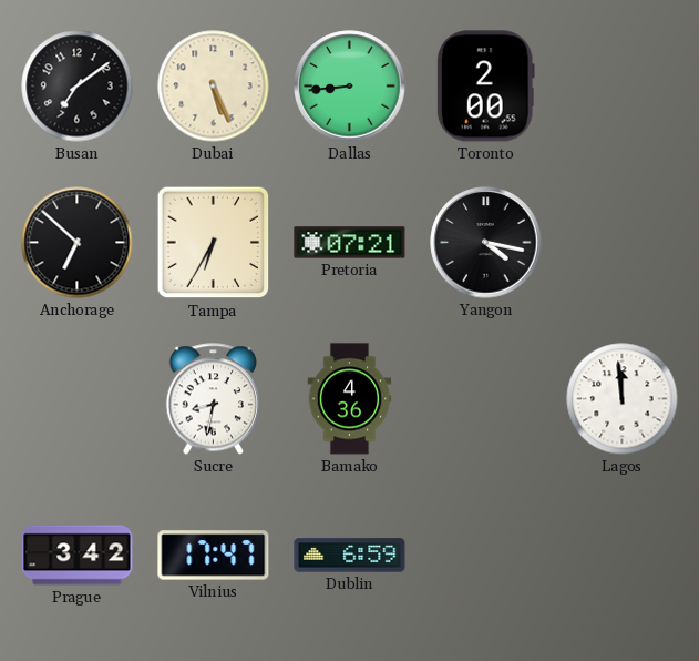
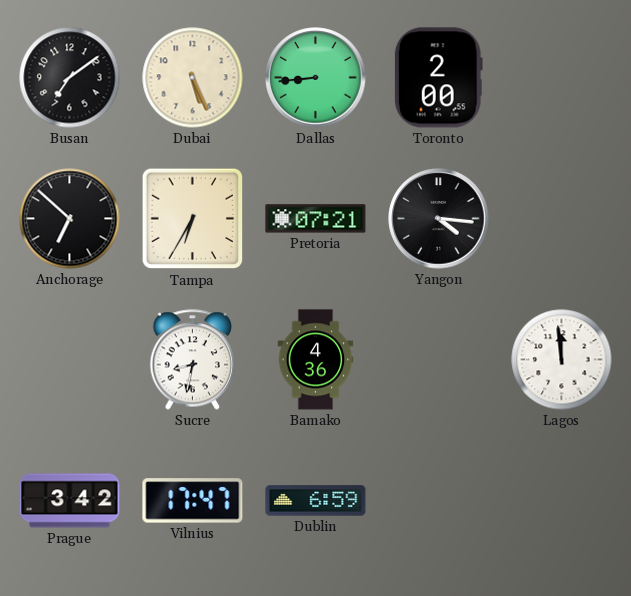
Yangon: 4:17 -> 4:16
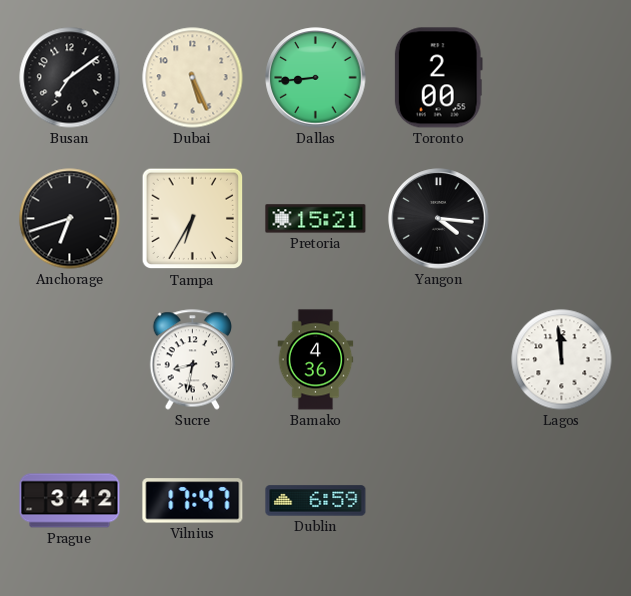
Anchorage: 6:52 -> 6:42
Pretoria: 07:21 -> 15:21
